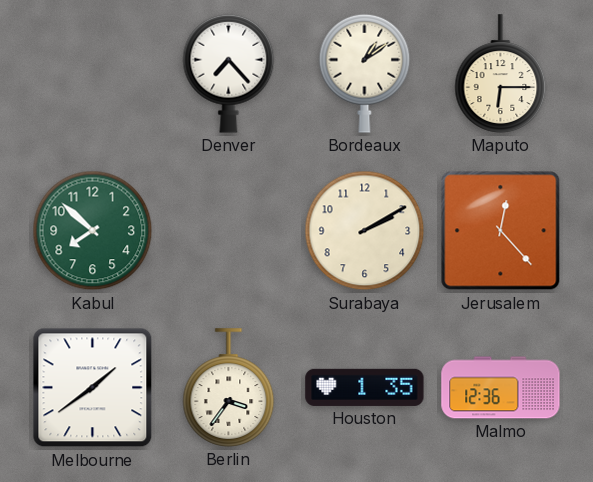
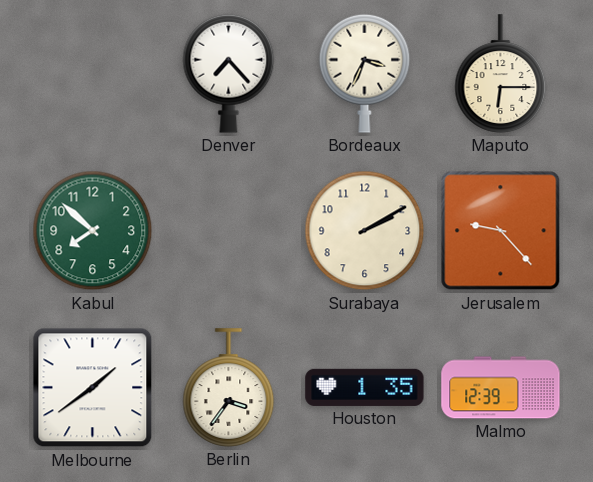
Bordeaux: 1:09 -> 3:34
Jerusalem: 12:23 -> 9:23
Malmo: 12:36 -> 12:39
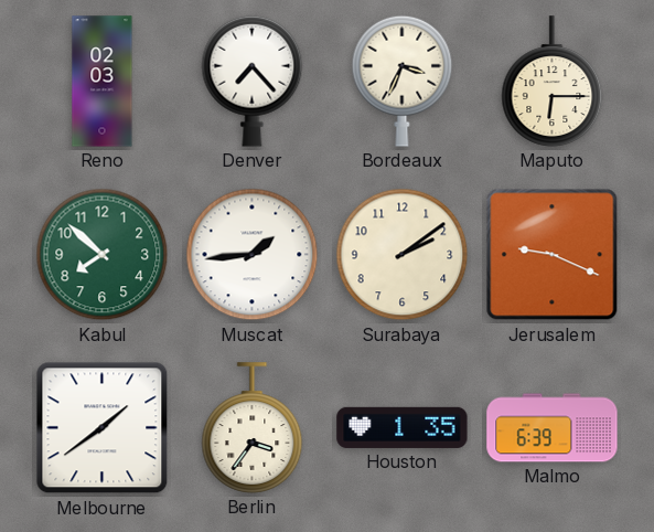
Reno: none -> 02:03
Muscat: none -> 1:44
Surabaya: 2:10 -> 2:09
Jerusalem: 9:23 -> 9:19
Malmo: 12:39 -> 6:39
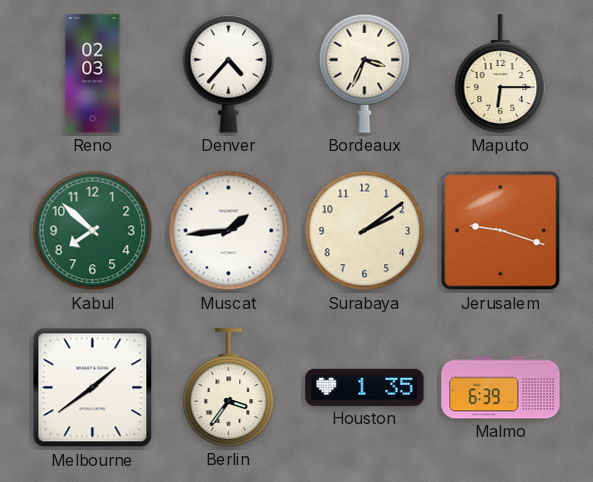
Denver: 7:23 -> 4:37
Jerusalem: 9:19 -> 9:18
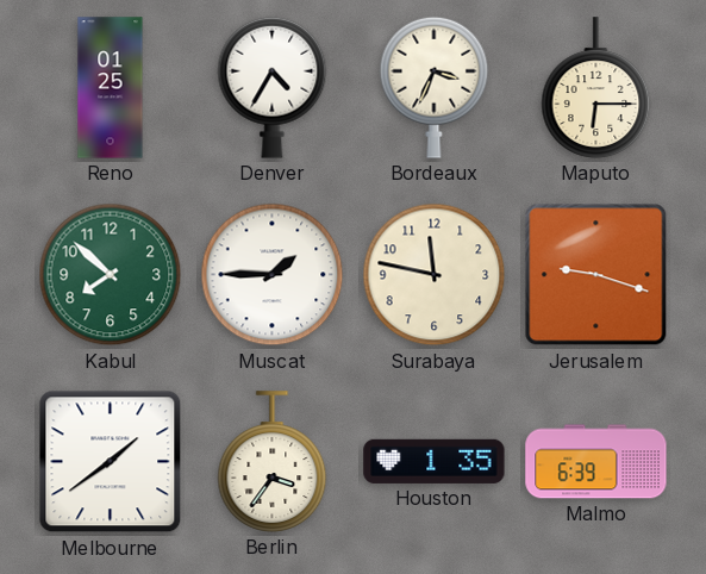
Reno: 02:03 -> 01:25
Denver: 4:37 -> 4:35
Muscat: 1:44 -> 1:45
Surabaya: 2:09 -> 11:47
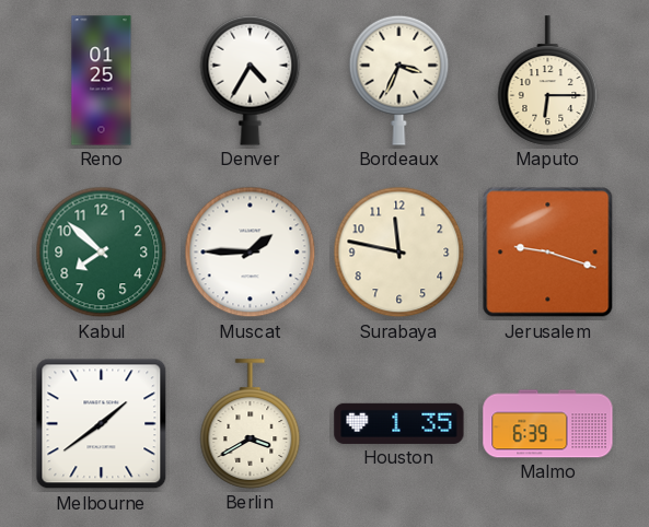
Berlin: 3:36 -> 3:40
